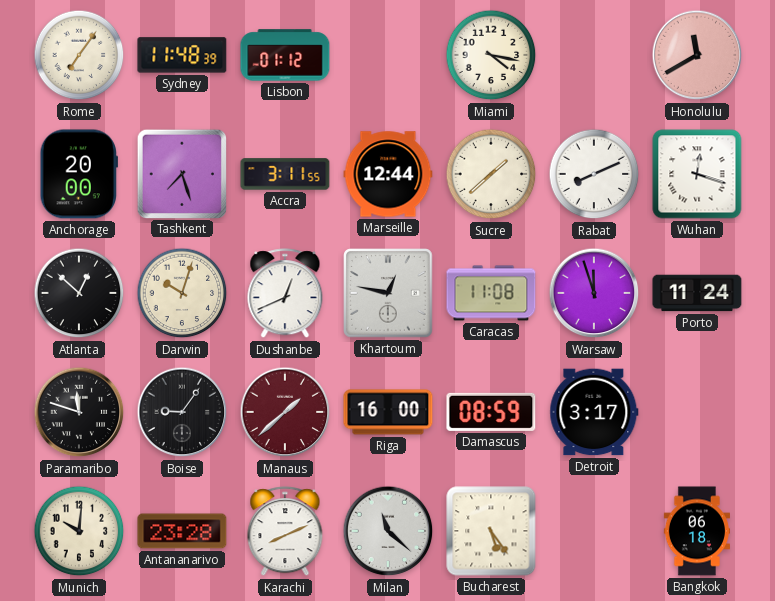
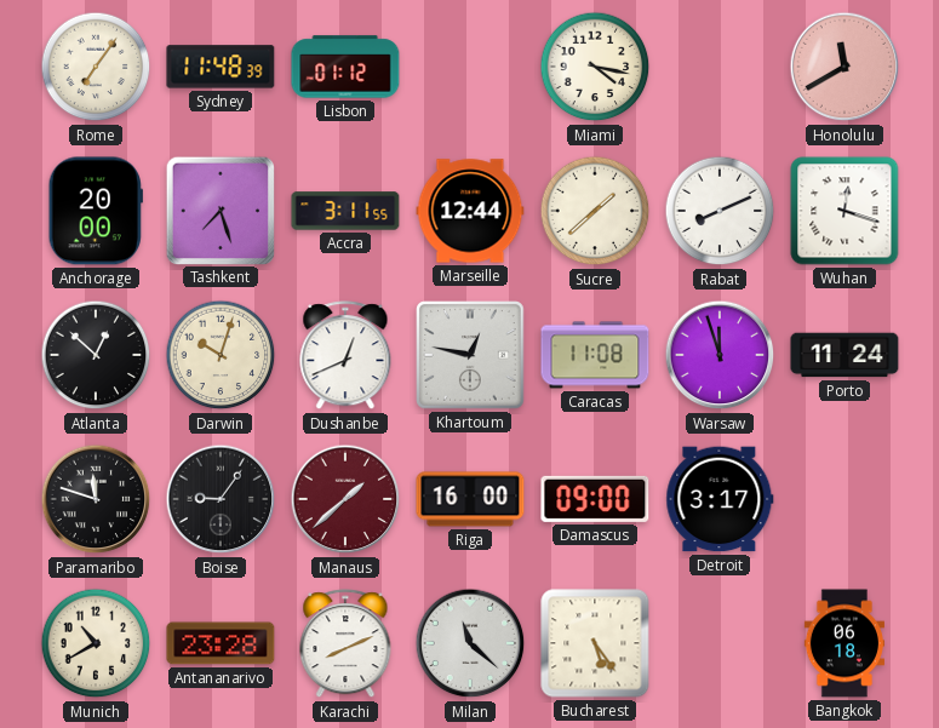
Damascus: 08:59 -> 09:00
Munich: 10:01 -> 10:40
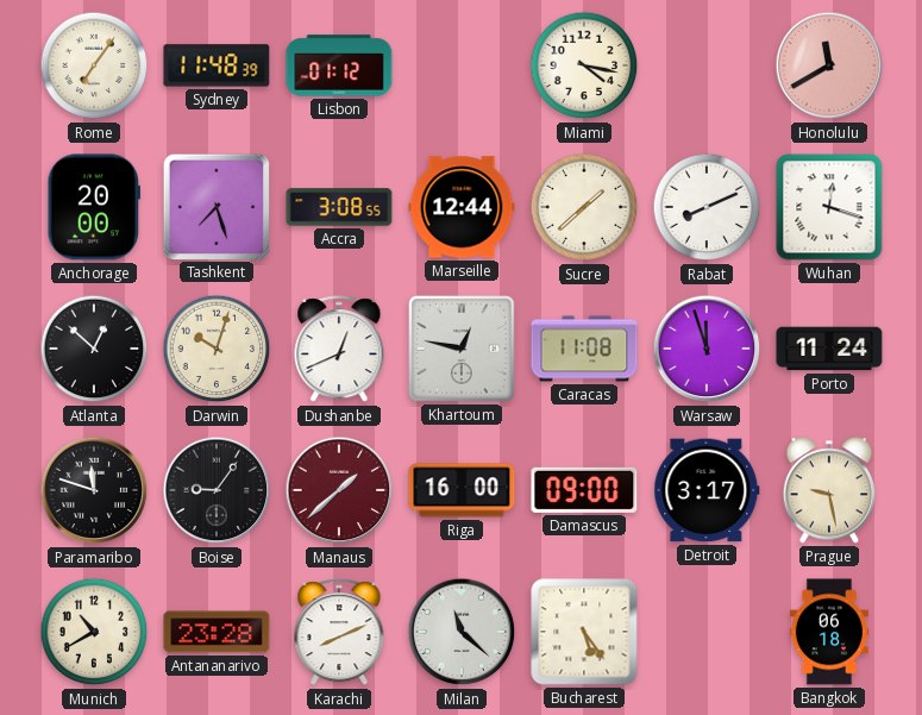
Accra: 3:11 -> 3:08
Prague: none -> 9:28
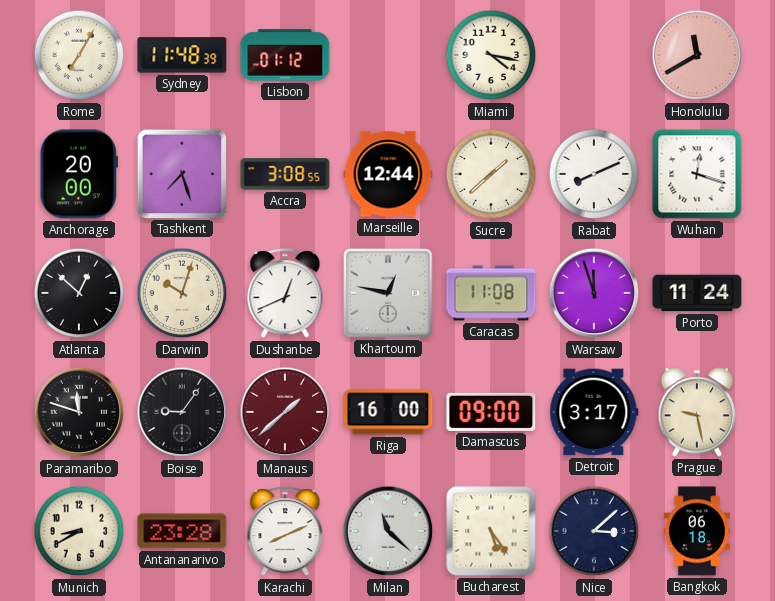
Rome: 7:06 -> 7:05
Munich: 10:40 -> 8:40
Nice: none -> 3:08
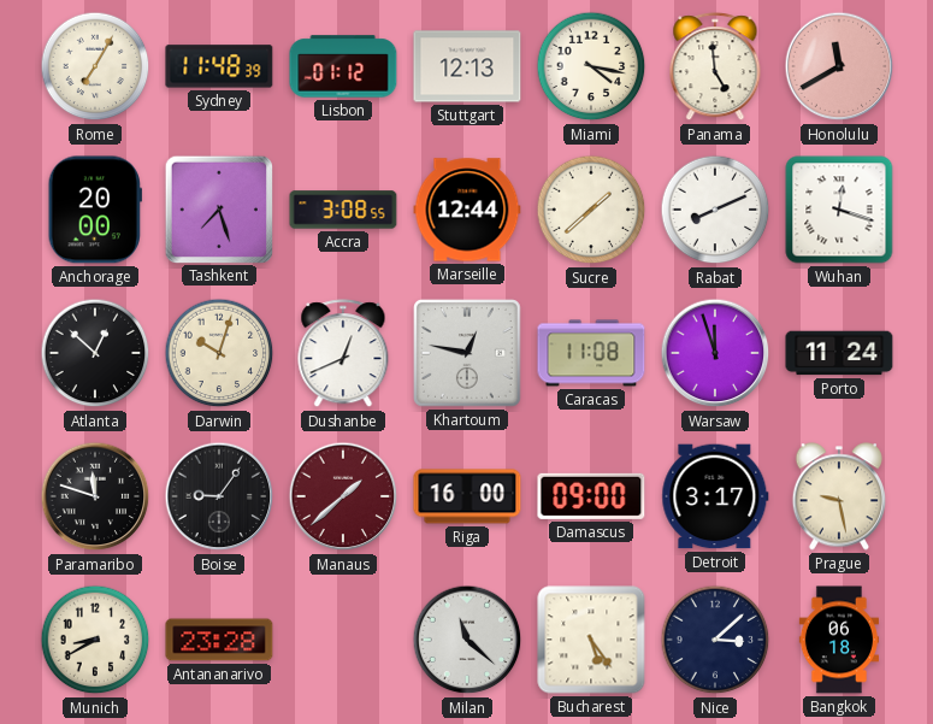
Stuttgart: none -> 12:13
Panama: none -> 4:59
Karachi: 8:11 -> none
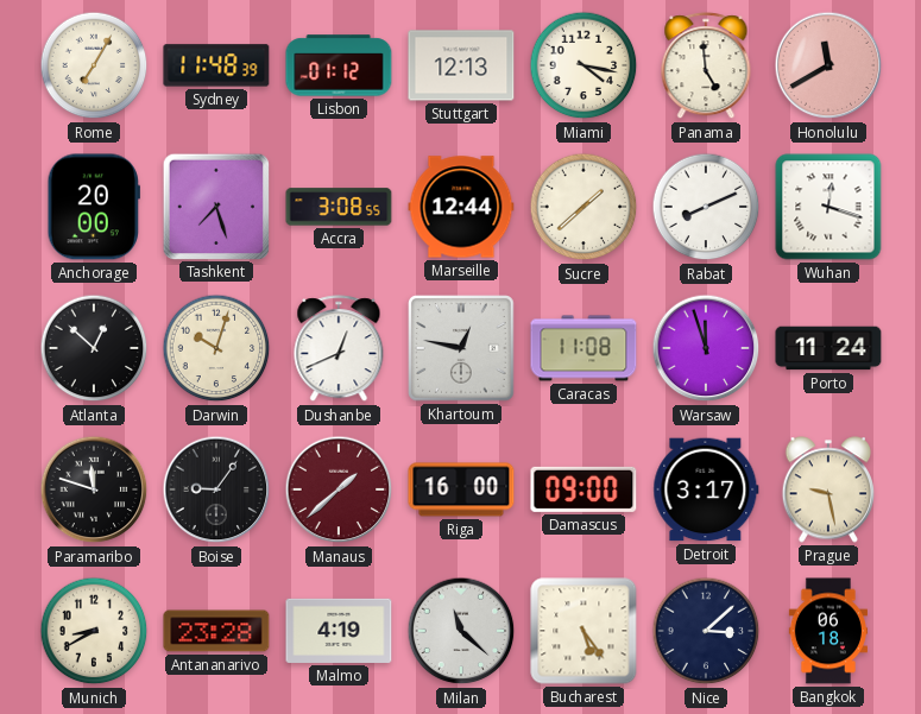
Malmo: none -> 4:19
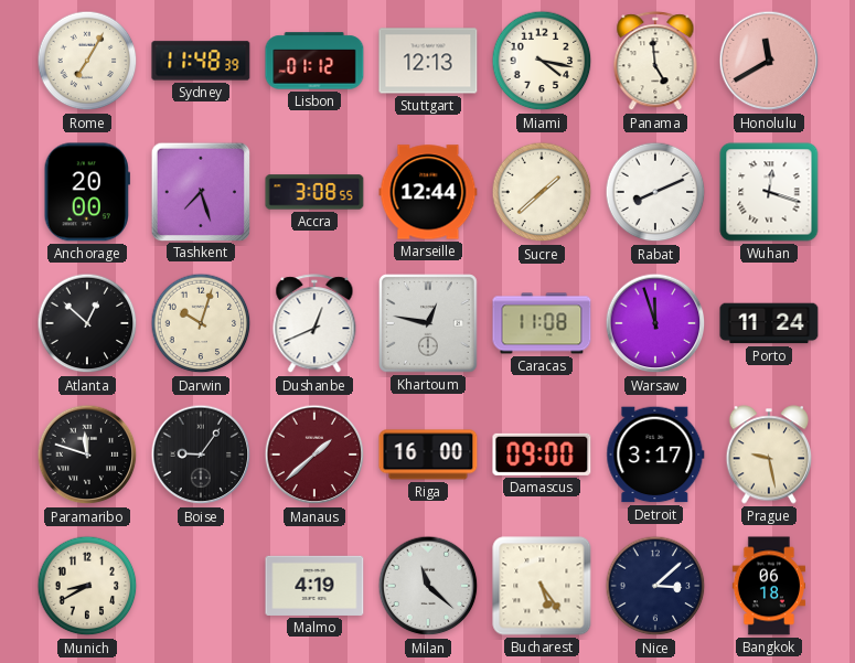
Antananarivo: 23:28 -> none
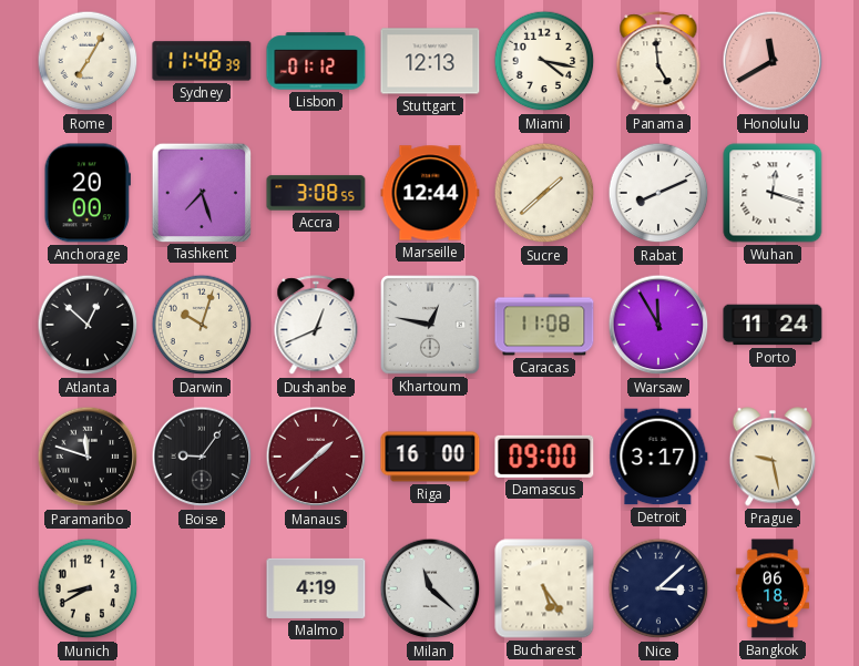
Warsaw: 11:57 -> 11:55
